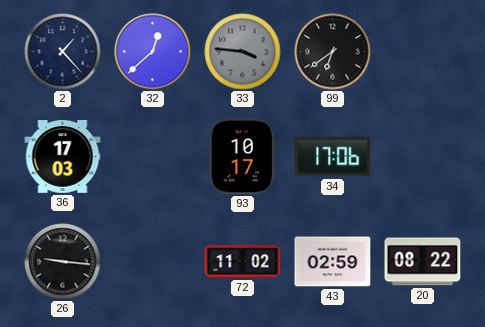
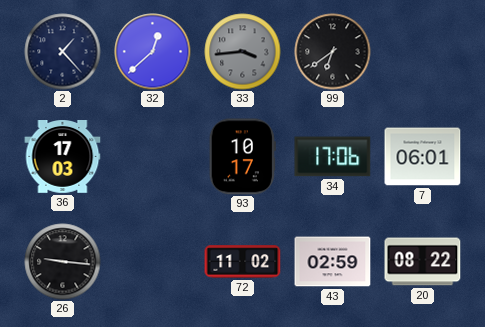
33: 3:46 -> 3:44
7: none -> 06:01
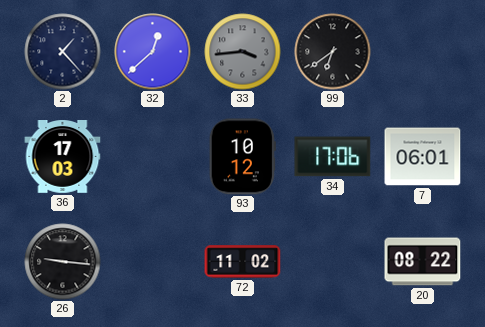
93: 10:17 -> 10:12
43: 02:59 -> none
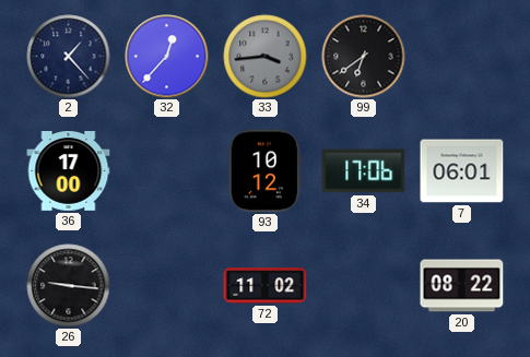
32: 12:38 -> 12:37
36: 17:03 -> 17:00
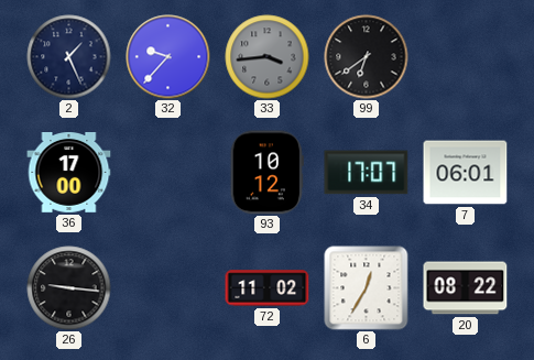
2: 1:23 -> 1:26
32: 12:37 -> 9:37
34: 17:06 -> 17:07
6: none -> 12:35
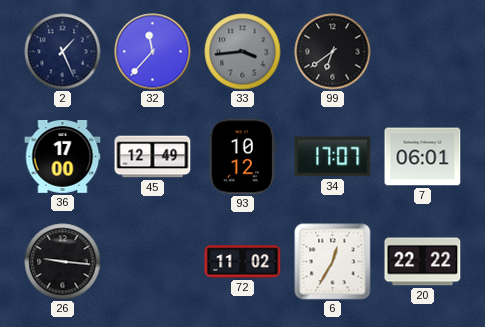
32: 9:37 -> 11:37
45: none -> 12:49
20: 08:22 -> 22:22
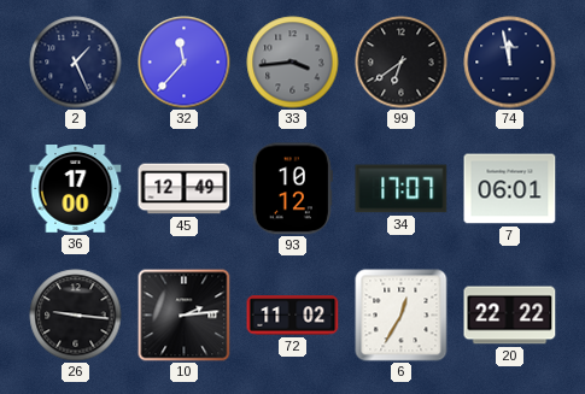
74: none -> 11:58
10: none -> 2:14
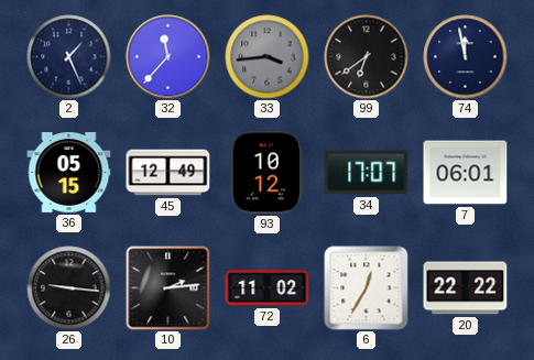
36: 17:00 -> 05:15
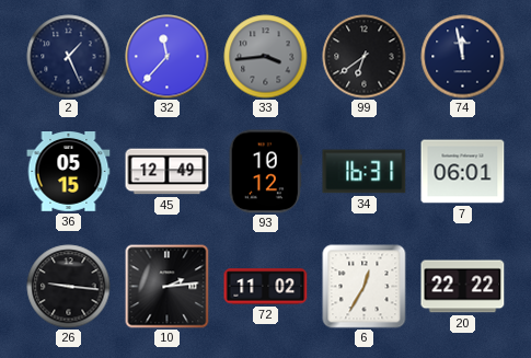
34: 17:07 -> 16:31
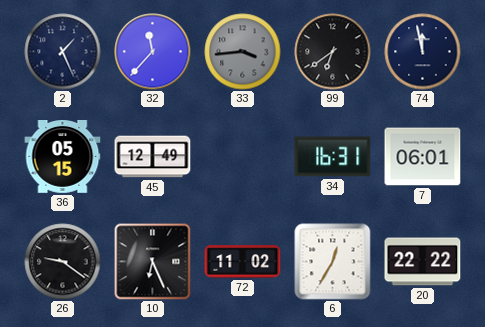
93: 10:12 -> none
26: 9:16 -> 9:21
10: 2:14 -> 6:26
